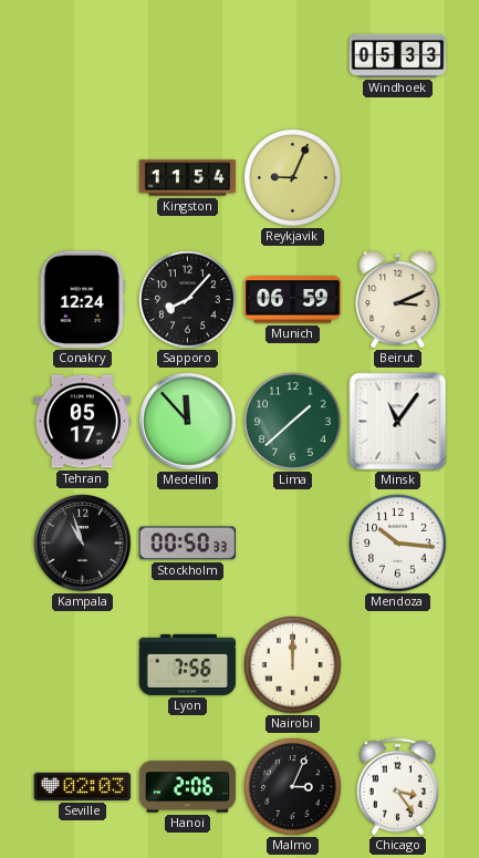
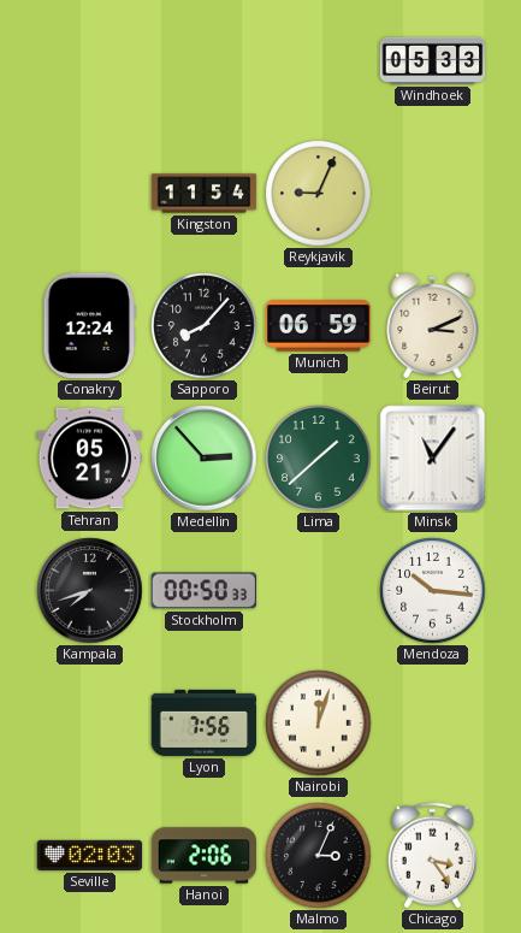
Tehran: 05:17 -> 05:21
Medellin: 11:53 -> 2:53
Kampala: 10:57 -> 7:42
Nairobi: 12:00 -> 12:03
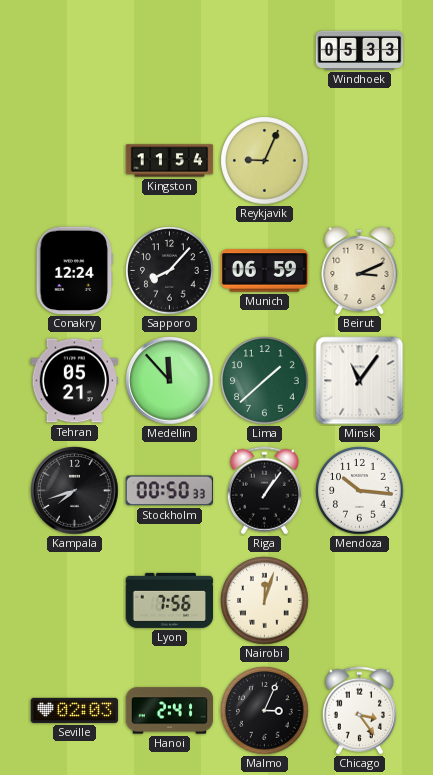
Medellin: 2:53 -> 11:53
Riga: none -> 1:06
Hanoi: 2:06 -> 2:41
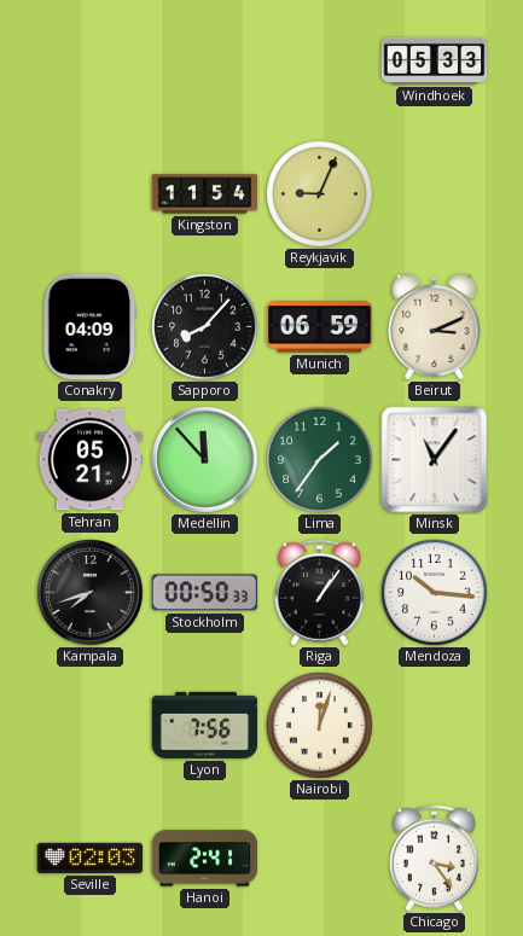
Conakry: 12:24 -> 04:09
Lima: 1:38 -> 1:36
Malmo: 3:04 -> none
